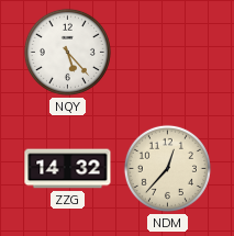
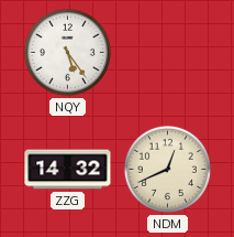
NQY: 5:23 -> 5:24
NDM: 12:37 -> 12:41
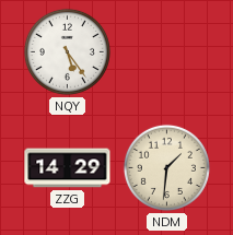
ZZG: 14:32 -> 14:29
NDM: 12:41 -> 1:31
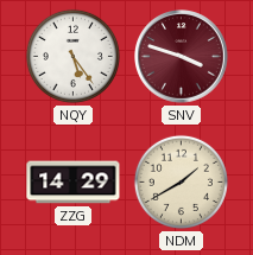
SNV: none -> 3:48
NDM: 1:31 -> 1:40
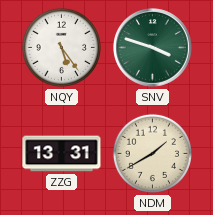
SNV dial: burgundy -> green
ZZG: 14:29 -> 13:31
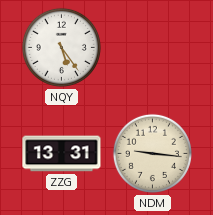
SNV: 3:48 -> none
NDM: 1:40 -> 9:16
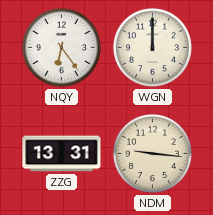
NQY: 5:24 -> 6:24
WGN: none -> 12:00
